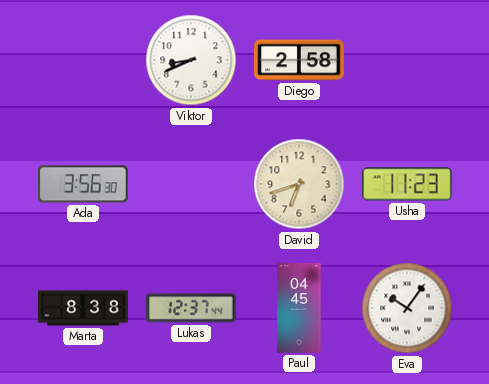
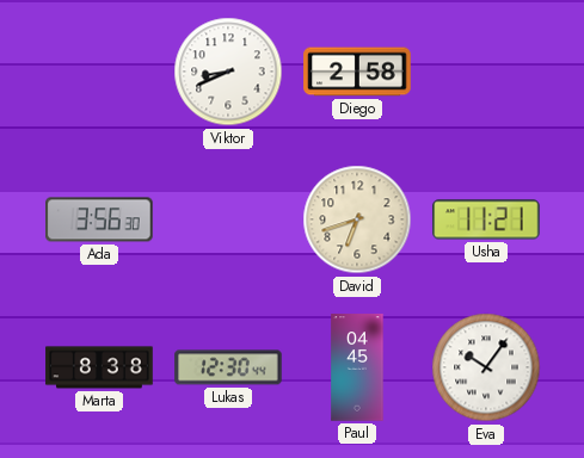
Usha: 11:23 -> 11:21
Lukas: 12:37 -> 12:30
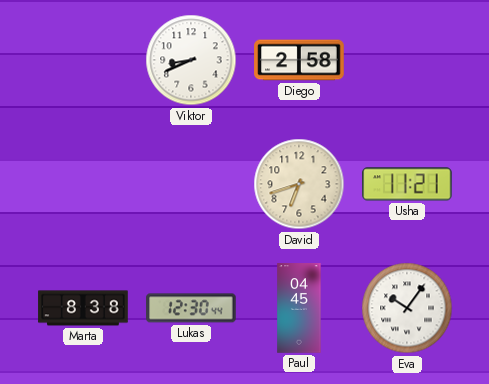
Ada: 3:56 -> none
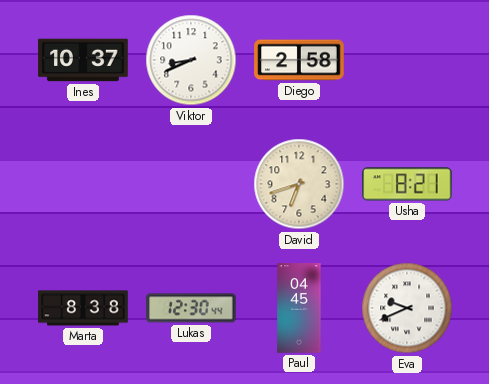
Ines: none -> 10:37
Usha: 11:21 -> 8:21
Eva: 10:06 -> 9:41
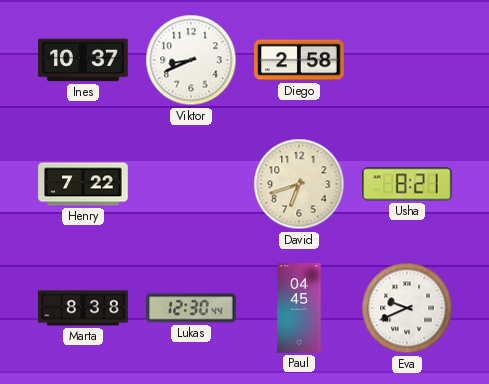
Henry: none -> 7:22
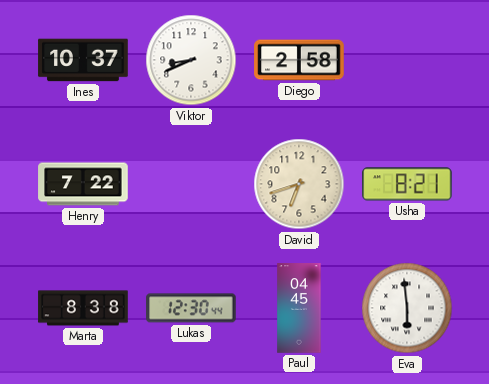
Eva: 9:41 -> 5:59
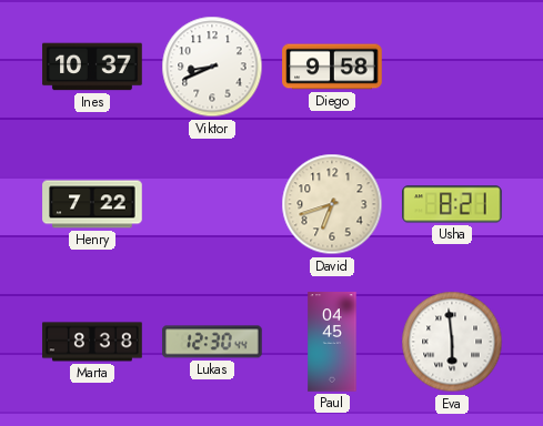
Diego: 2:58 -> 9:58
